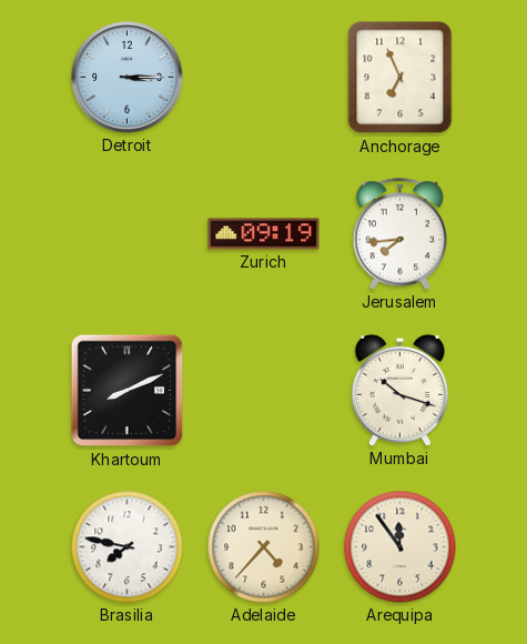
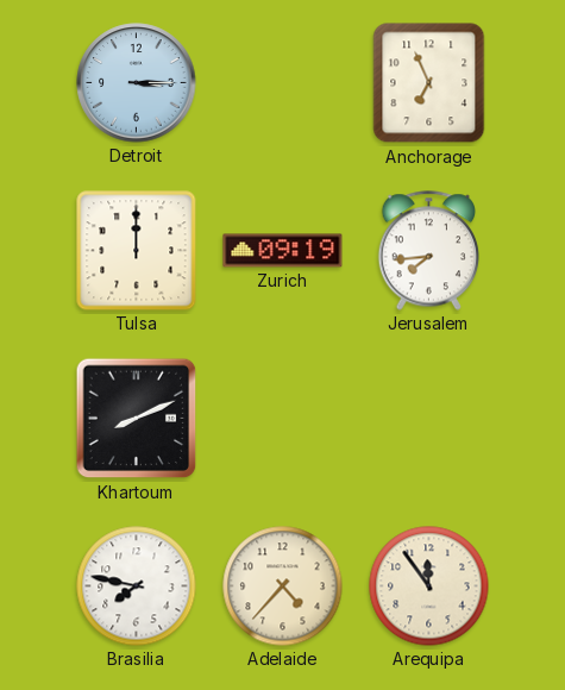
Tulsa: none -> 12:00
Mumbai: 10:18 -> none
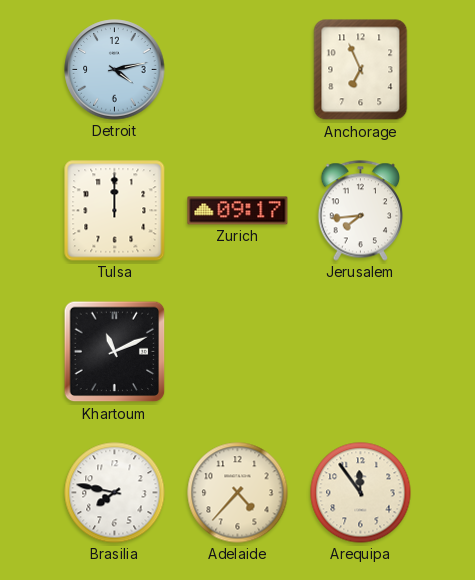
Detroit: 3:15 -> 4:13
Zurich: 09:19 -> 09:17
Khartoum: 8:11 -> 11:11
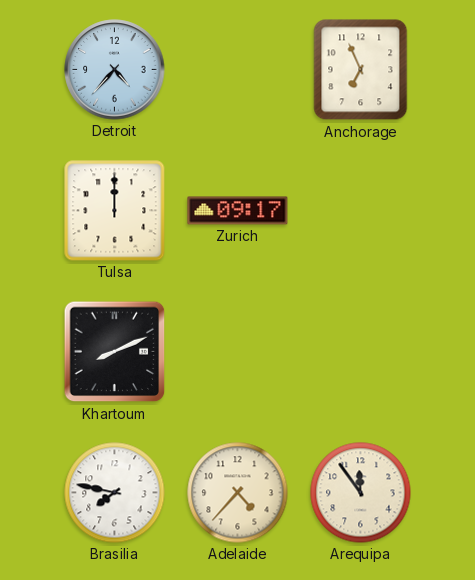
Detroit: 4:13 -> 4:37
Jerusalem: 7:44 -> none
Khartoum: 11:11 -> 8:11
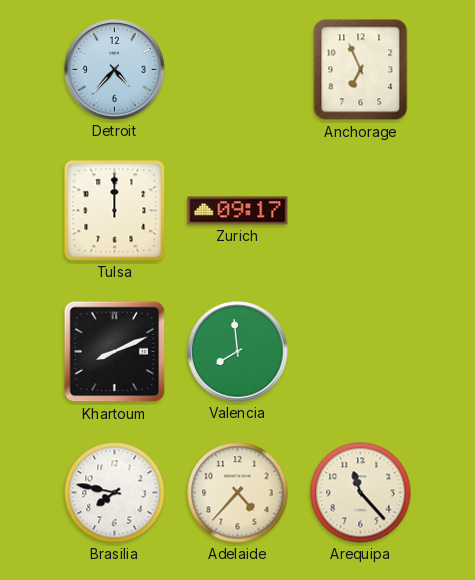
Valencia: none -> 7:59
Arequipa: 11:54 -> 11:23
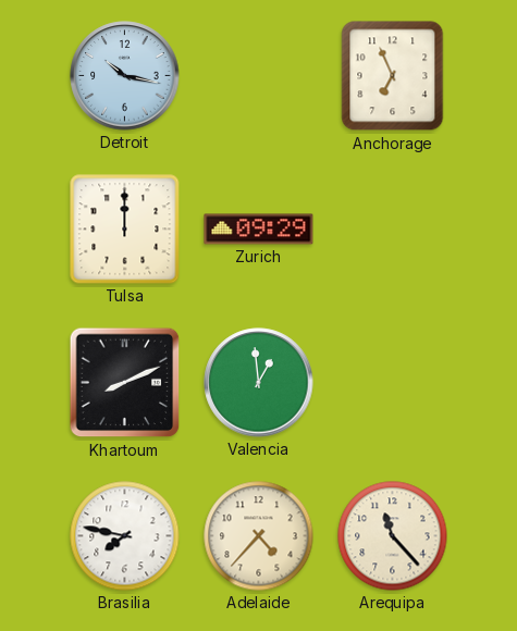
Detroit: 4:37 -> 10:17
Zurich: 09:17 -> 09:29
Valencia: 7:59 -> 12:59
